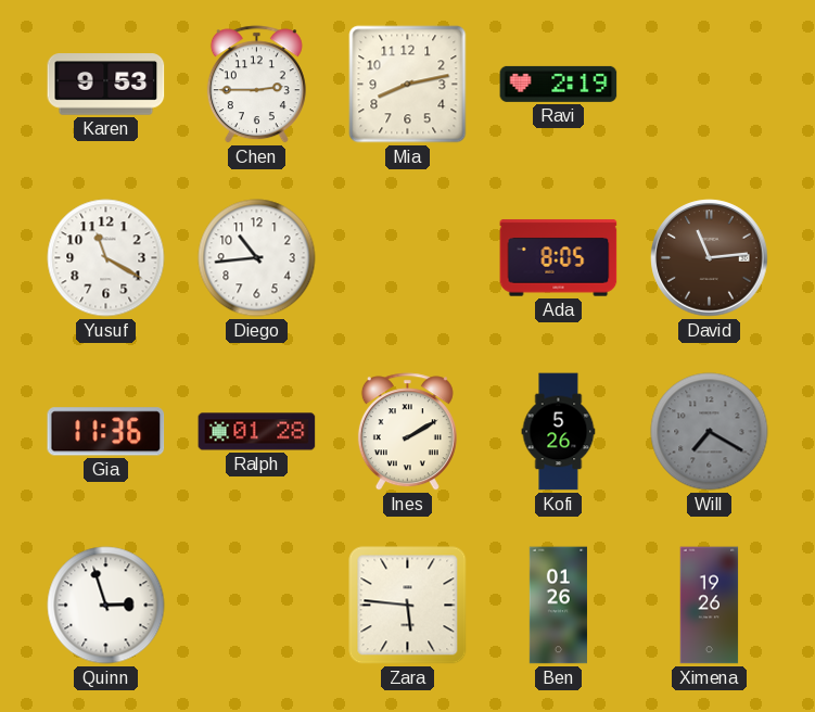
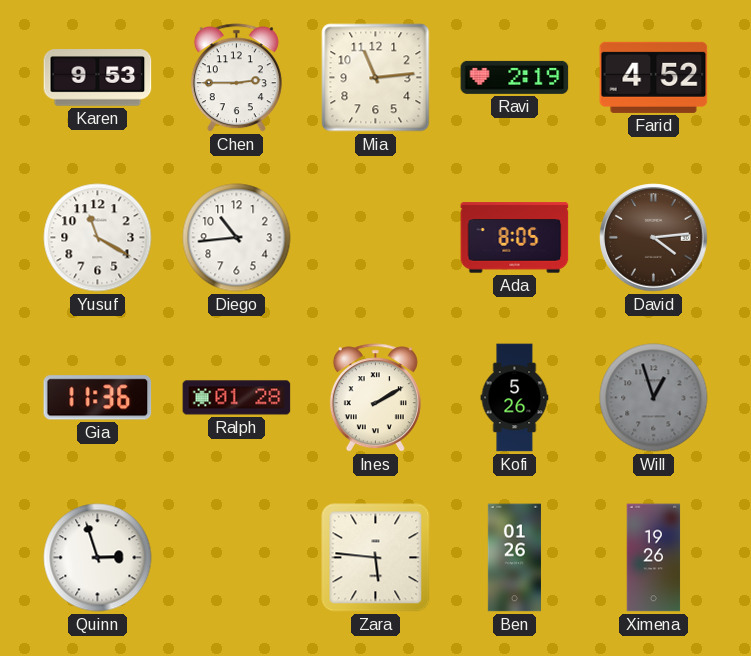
Mia: 8:13 -> 11:14
Farid: none -> 4:52
David: 11:14 -> 4:14
Will: 7:20 -> 12:57
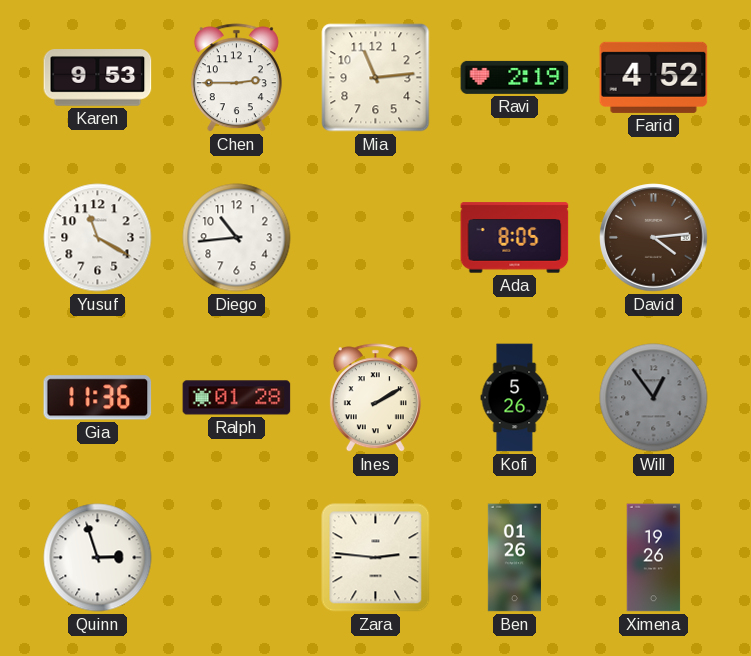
Will: 12:57 -> 12:54
Zara: 5:46 -> 2:46
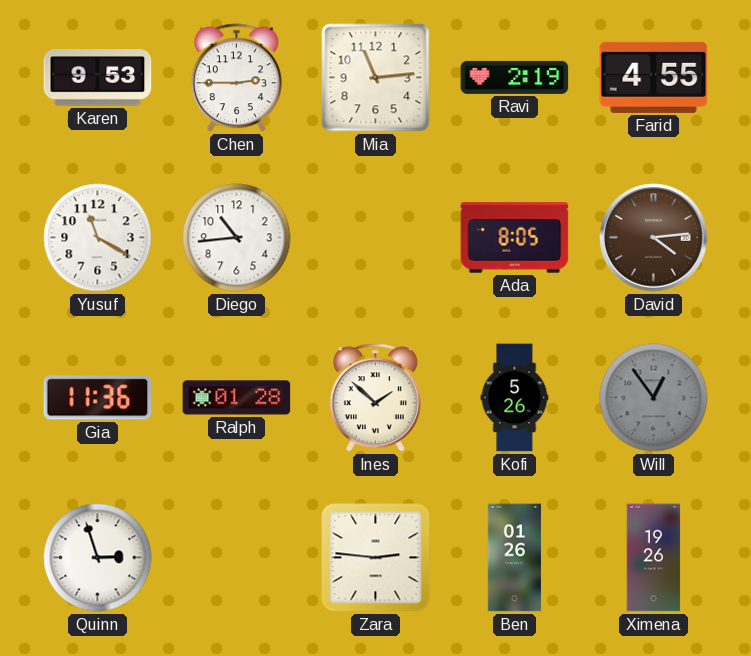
Farid: 4:52 -> 4:55
Ines: 2:10 -> 1:52
